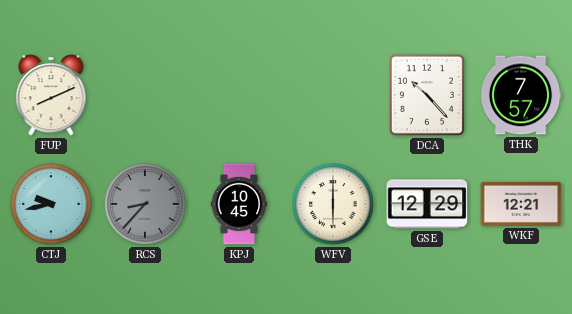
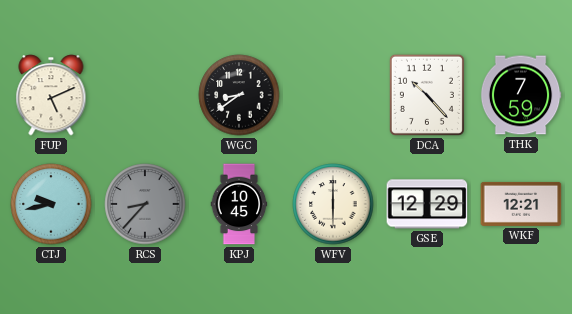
FUP: 8:11 -> 5:11
WGC: none -> 8:39
THK: 7:57 -> 7:59
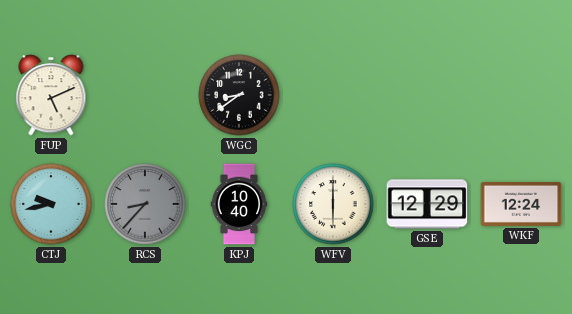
DCA: 10:23 -> none
THK: 7:59 -> none
KPJ: 10:45 -> 10:40
WKF: 12:21 -> 12:24
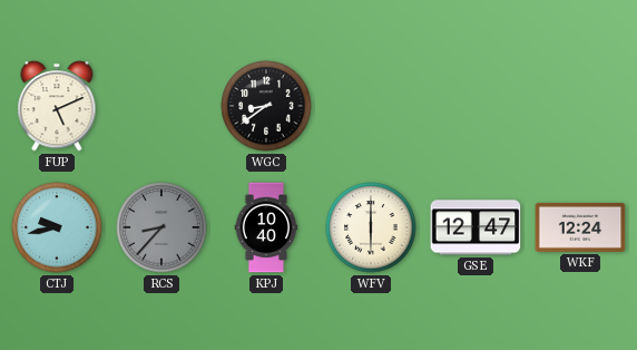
GSE: 12:29 -> 12:47
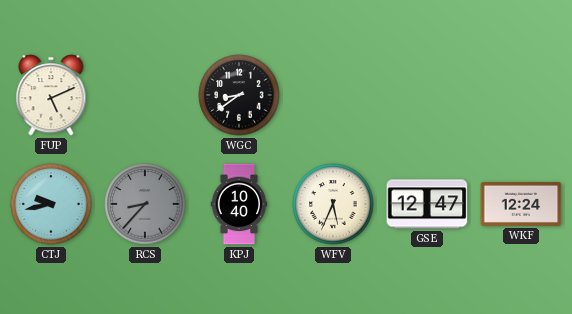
WFV: 6:00 -> 5:34
